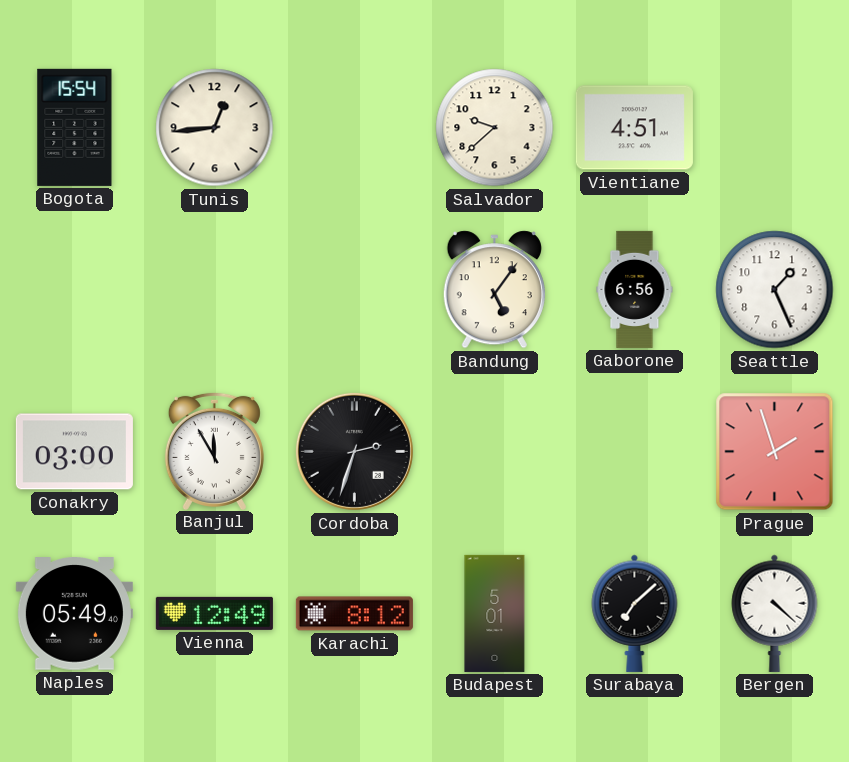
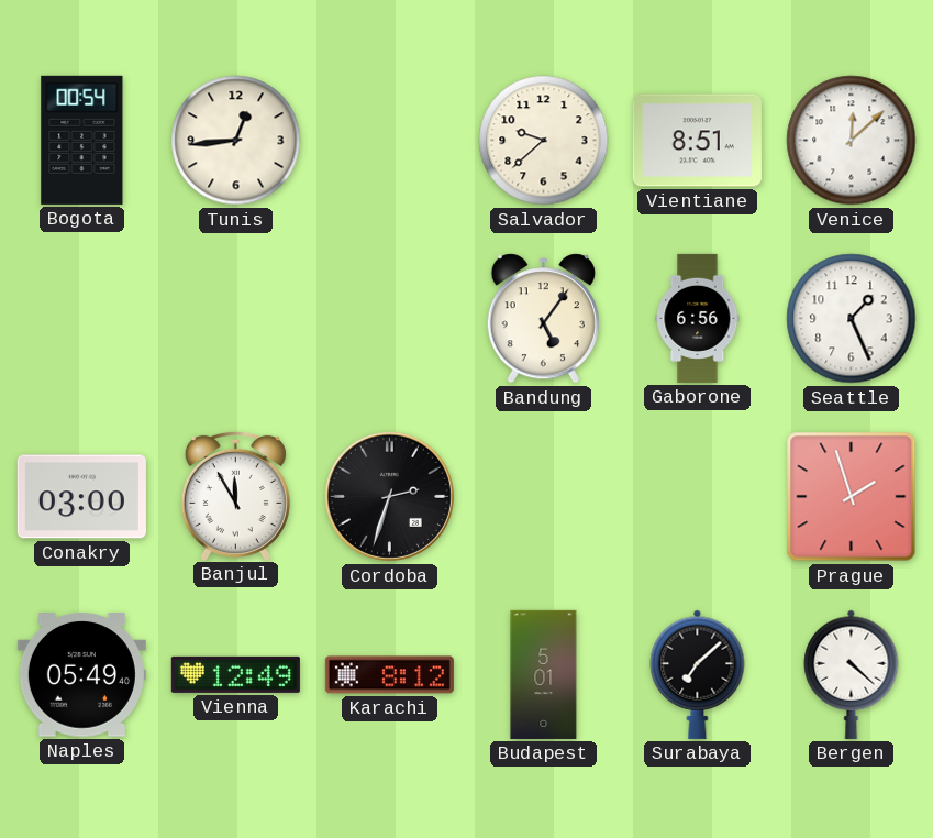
Bogota: 15:54 -> 00:54
Vientiane: 4:51 -> 8:51
Venice: none -> 12:08
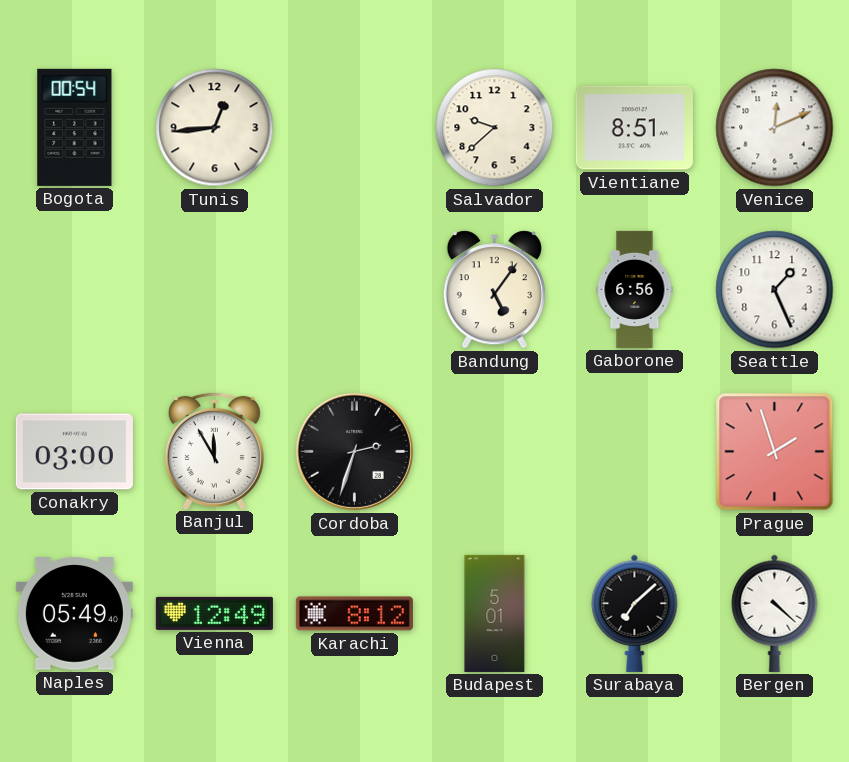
Venice: 12:08 -> 12:11
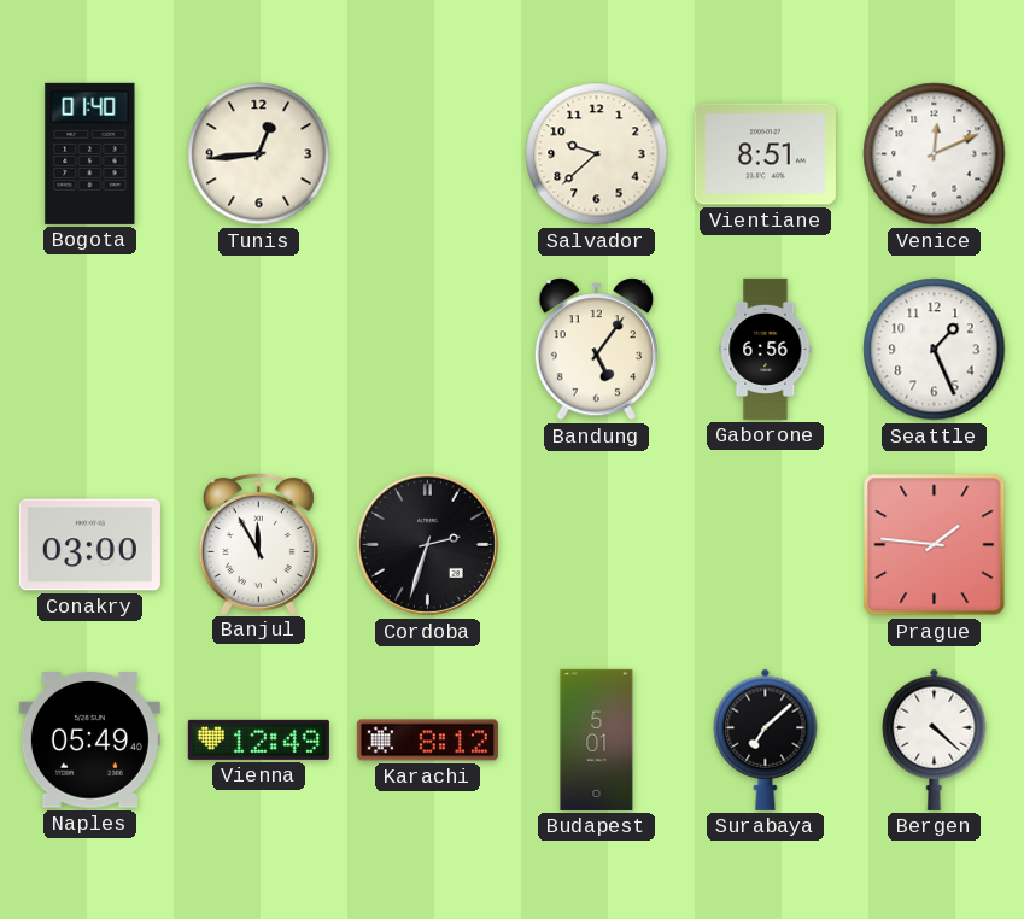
Bogota: 00:54 -> 01:40
Prague: 1:57 -> 1:46
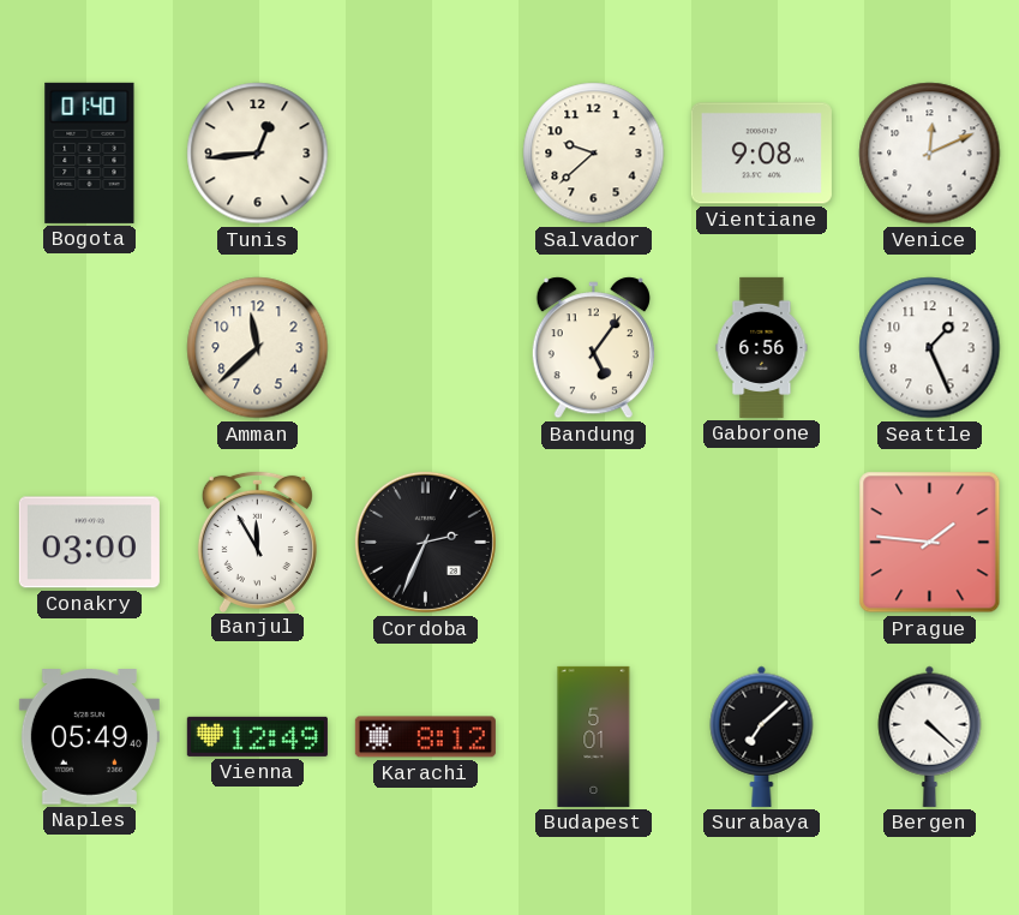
Vientiane: 8:51 -> 9:08
Amman: none -> 11:38
Cordoba: 2:33 -> 2:34
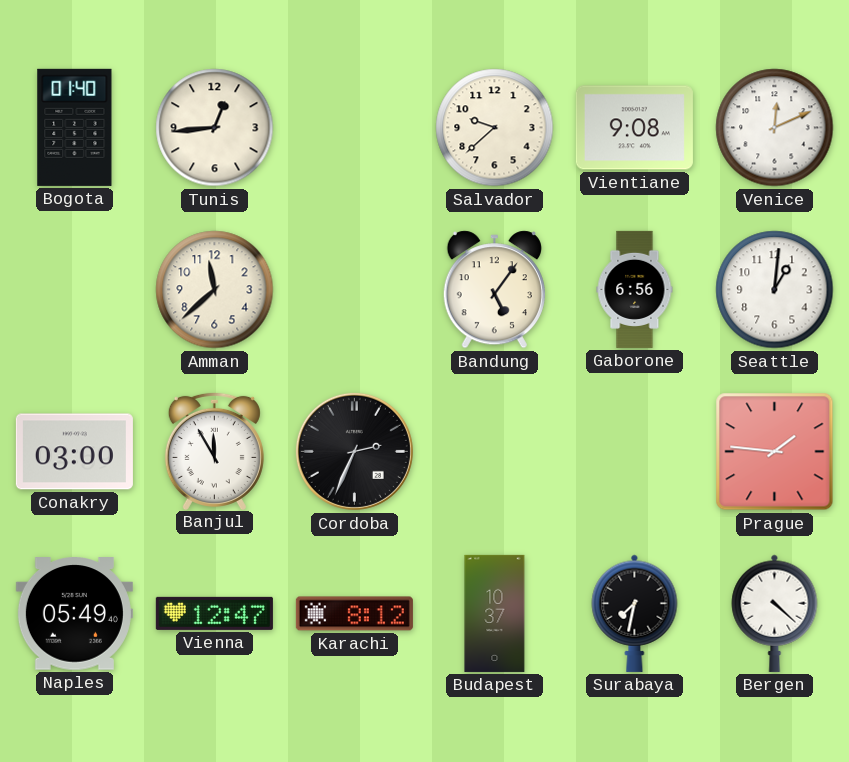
Seattle: 1:26 -> 1:01
Vienna: 12:49 -> 12:47
Budapest: 5:01 -> 10:37
Surabaya: 7:08 -> 7:32
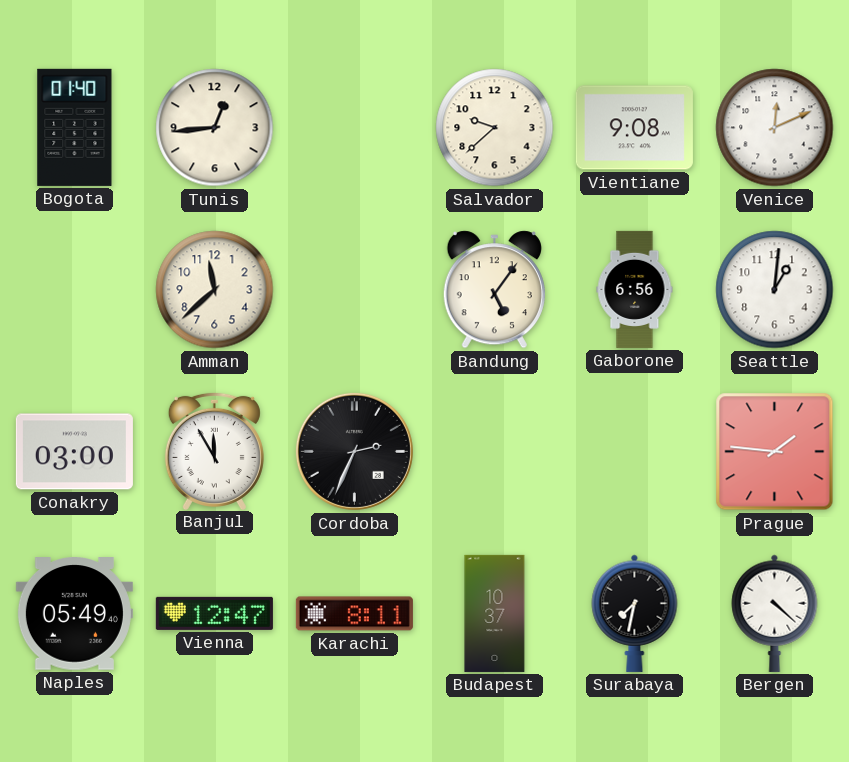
Karachi: 8:12 -> 8:11
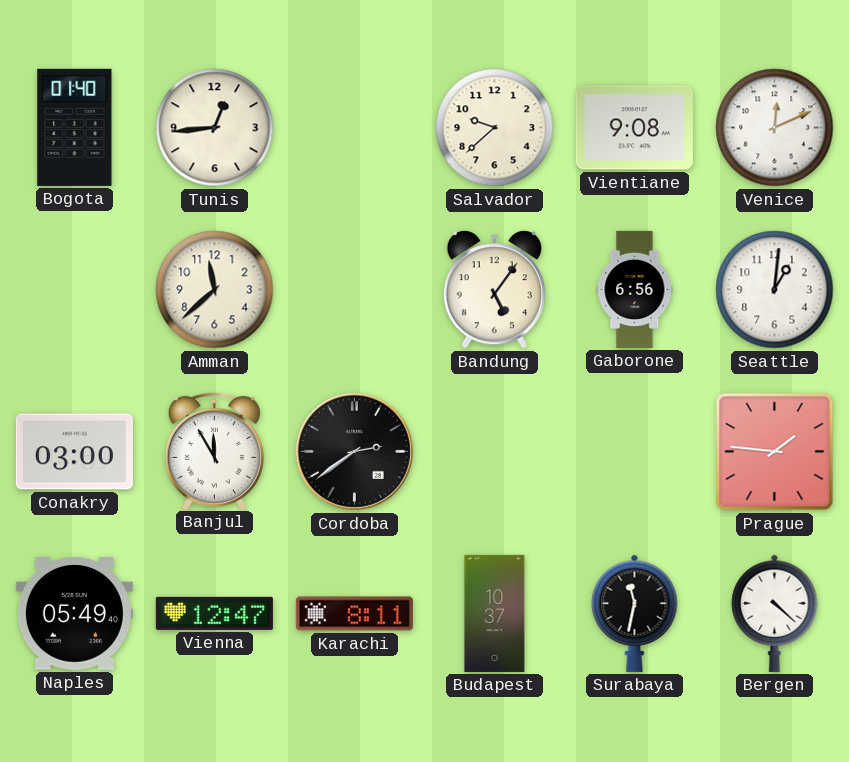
Cordoba: 2:34 -> 2:39
Surabaya: 7:32 -> 11:32
